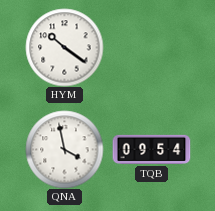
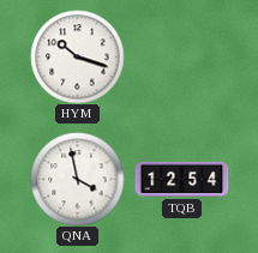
HYM: 10:21 -> 10:18
TQB: 09:54 -> 12:54
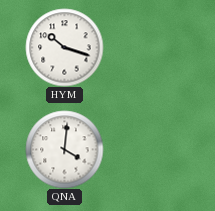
QNA: 3:58 -> 4:01
TQB: 12:54 -> none
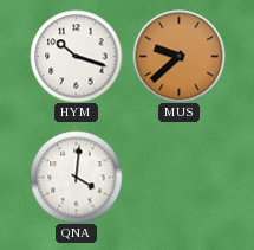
MUS: none -> 9:38
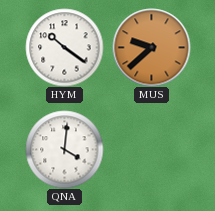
HYM: 10:18 -> 10:21
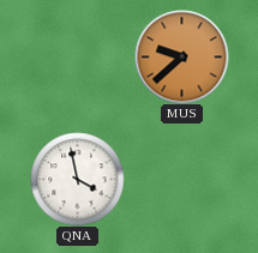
HYM: 10:21 -> none
QNA: 4:01 -> 3:58
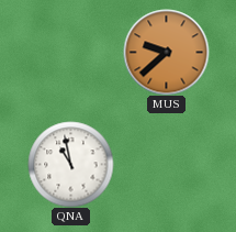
QNA: 3:58 -> 10:58
